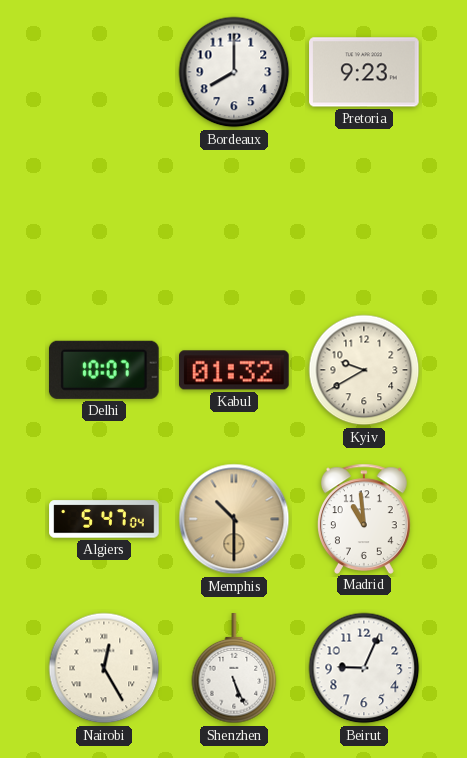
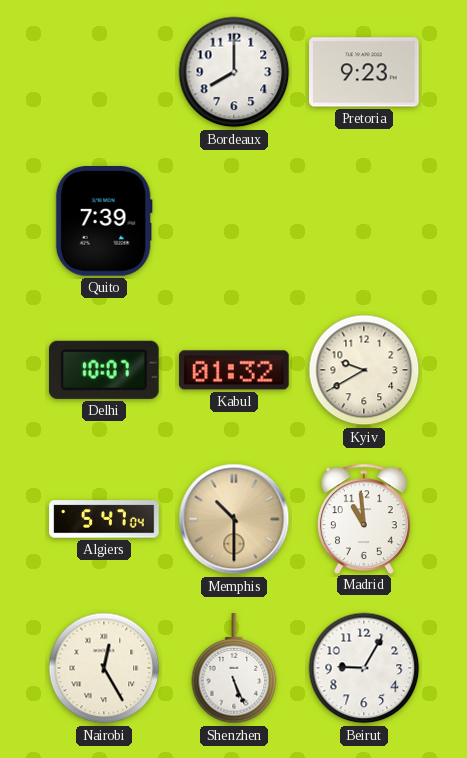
Quito: none -> 7:39
Beirut: 9:04 -> 9:05
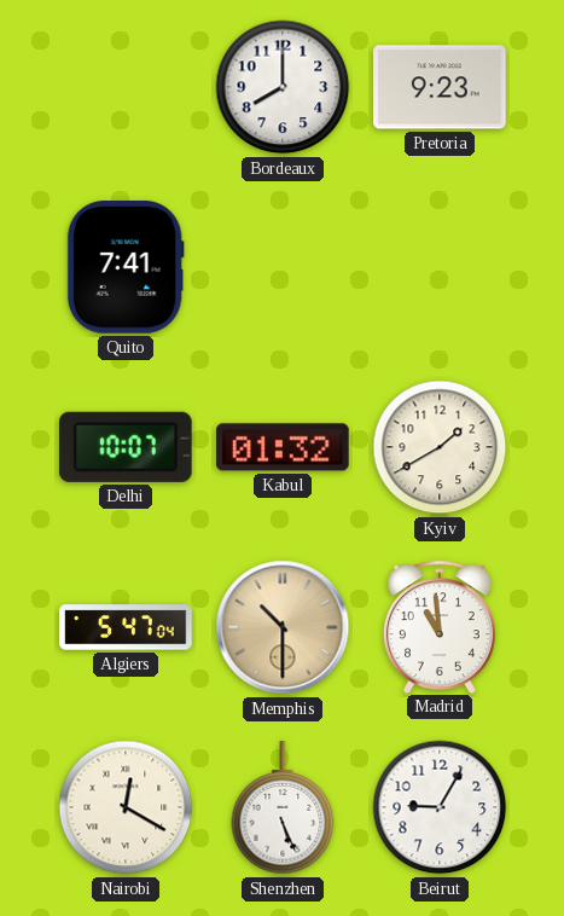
Quito: 7:39 -> 7:41
Kyiv: 9:40 -> 1:40
Nairobi: 12:25 -> 12:20
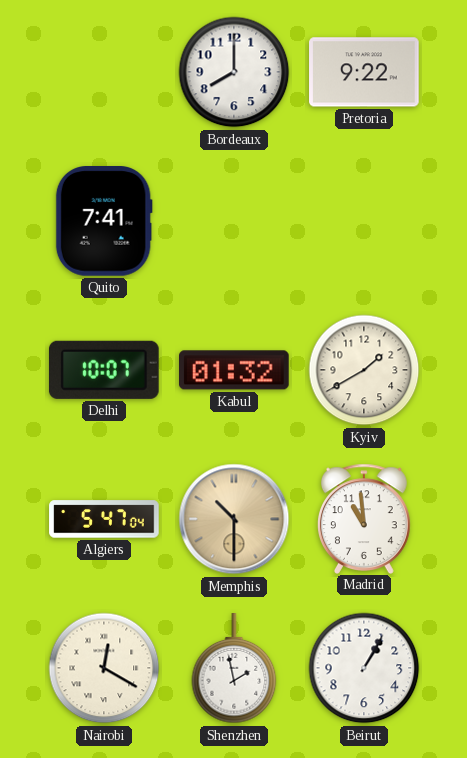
Pretoria: 9:23 -> 9:22
Shenzhen: 5:26 -> 1:58
Beirut: 9:05 -> 1:05
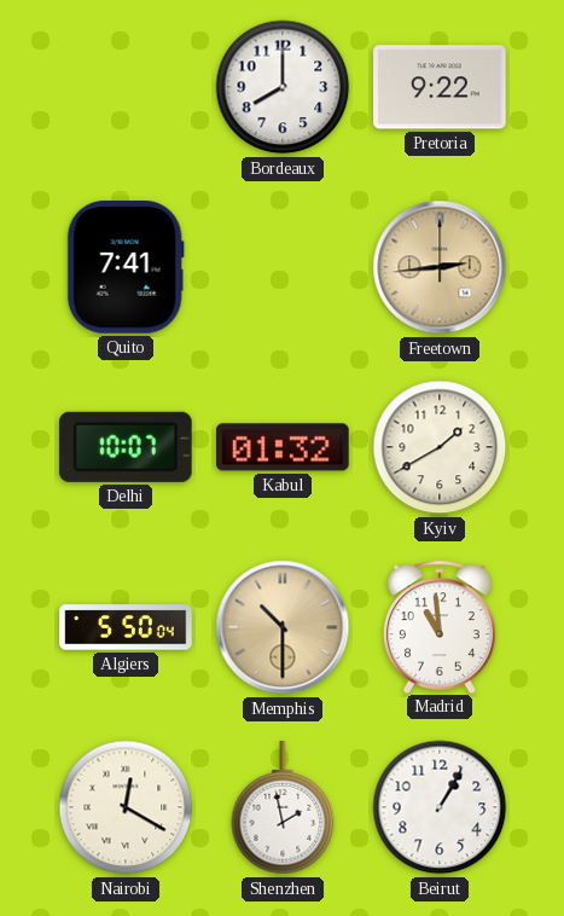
Freetown: none -> 2:44
Algiers: 5:47 -> 5:50
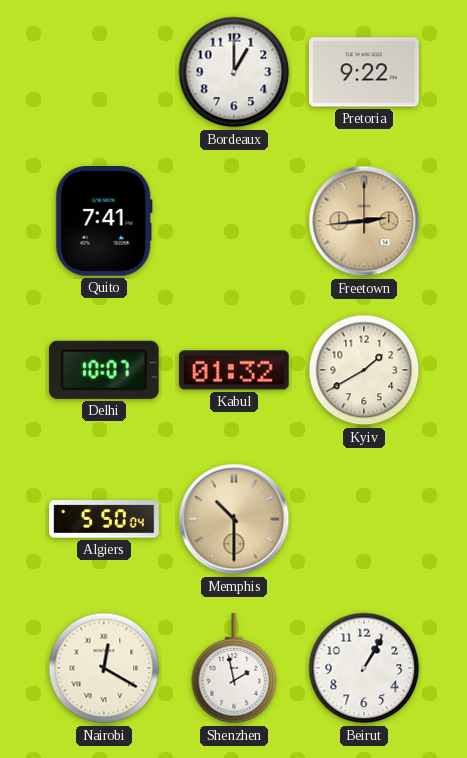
Bordeaux: 8:00 -> 1:00
Madrid: 10:59 -> none
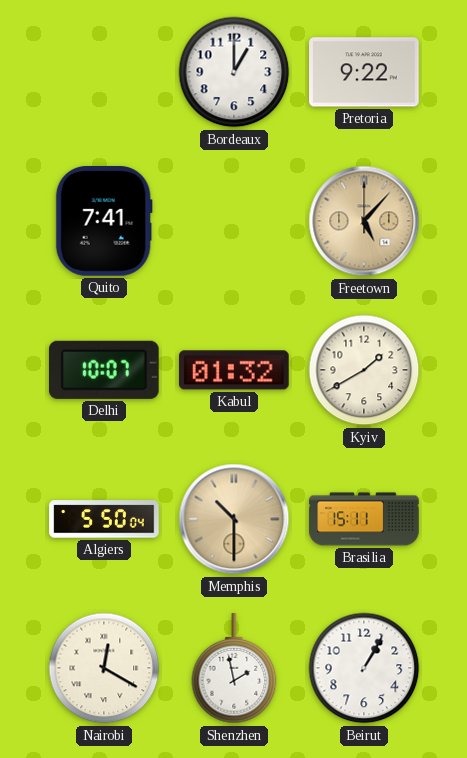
Freetown: 2:44 -> 5:07
Brasilia: none -> 15:11
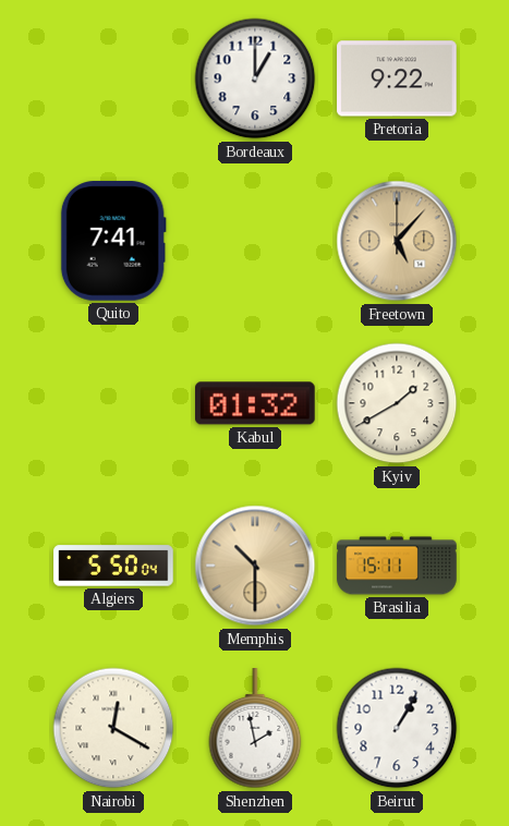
Delhi: 10:07 -> none
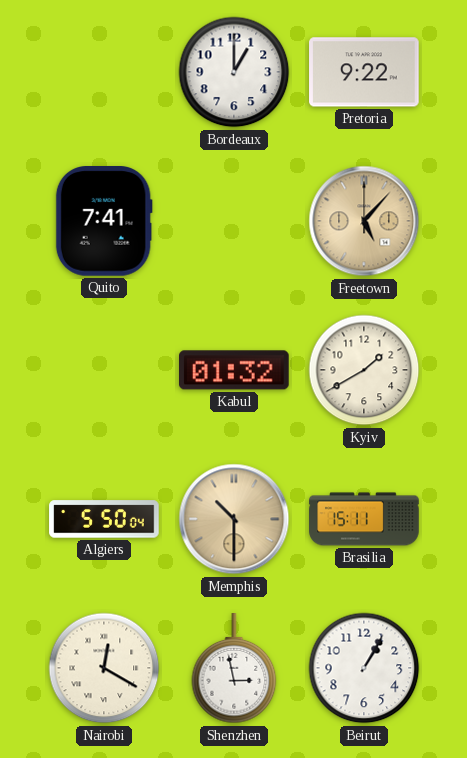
Shenzhen: 1:58 -> 2:58
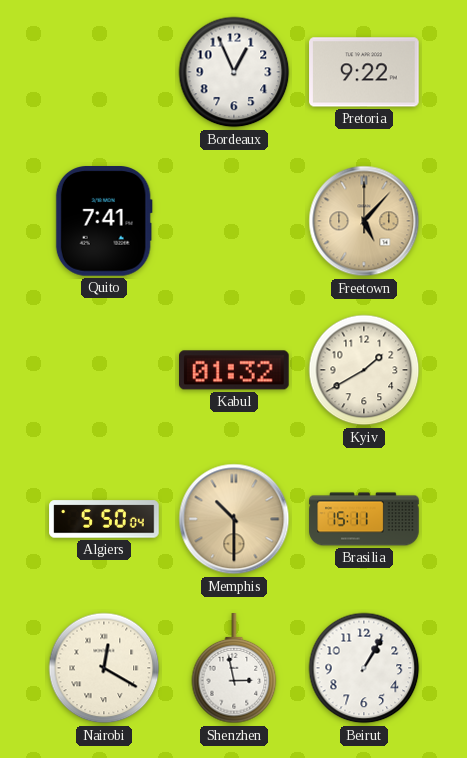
Bordeaux: 1:00 -> 12:56
